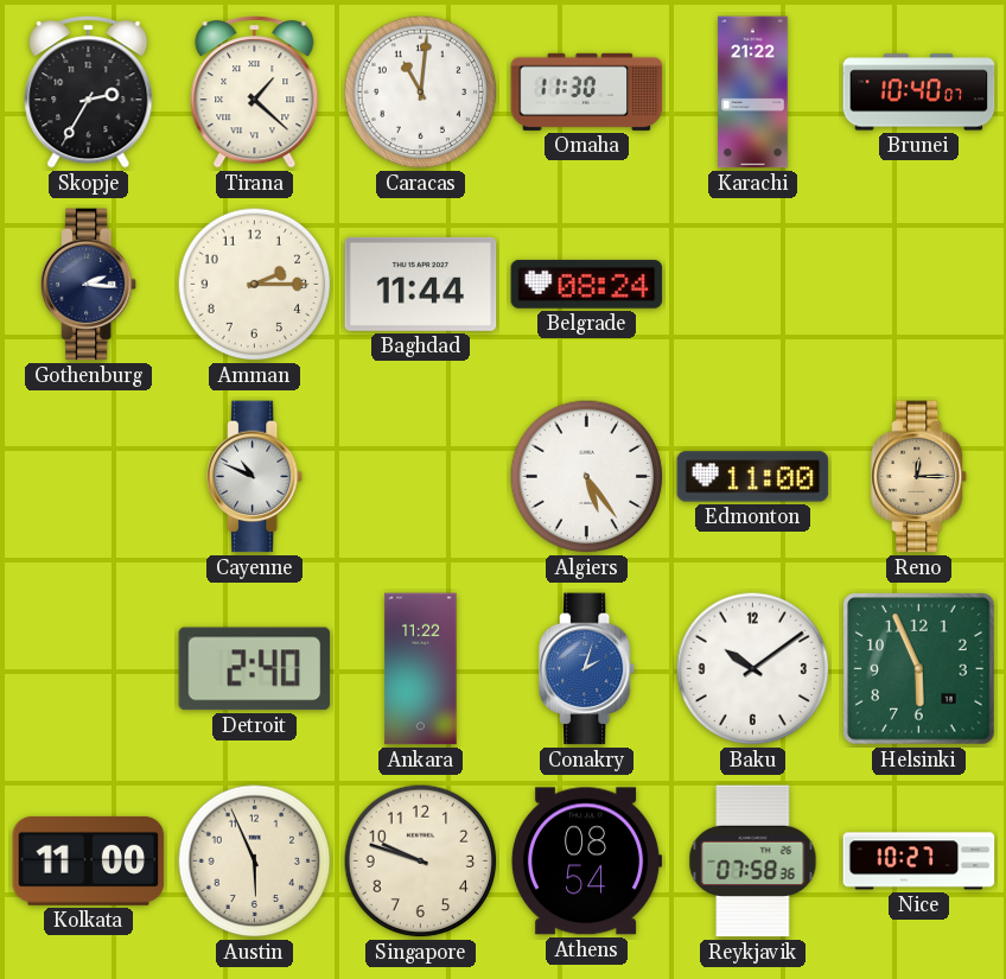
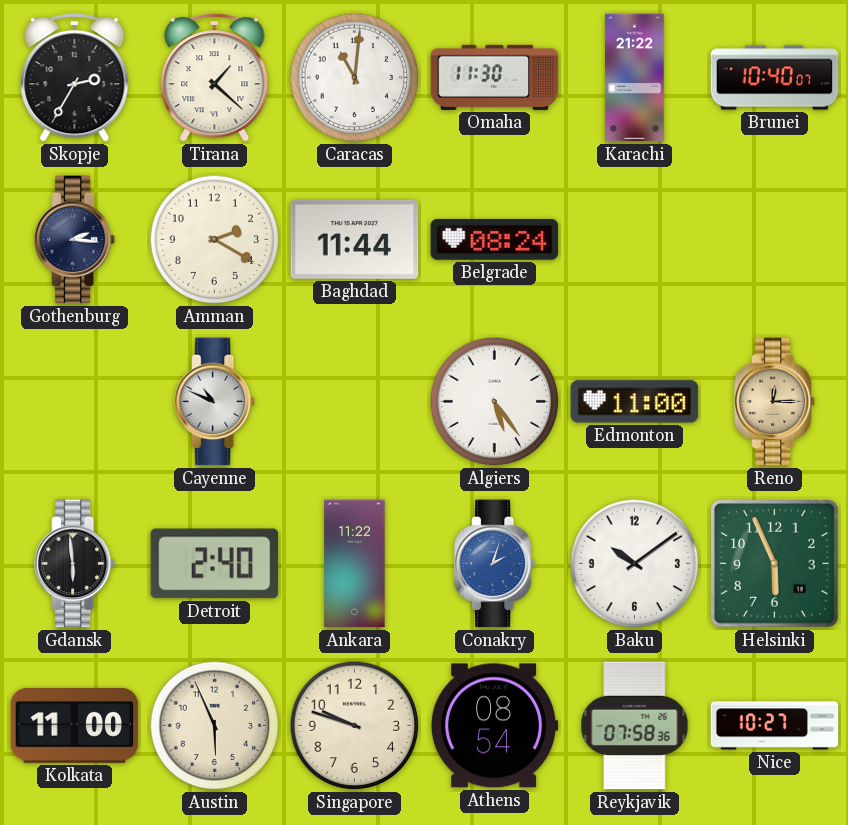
Amman: 2:15 -> 2:20
Gdansk: none -> 5:59
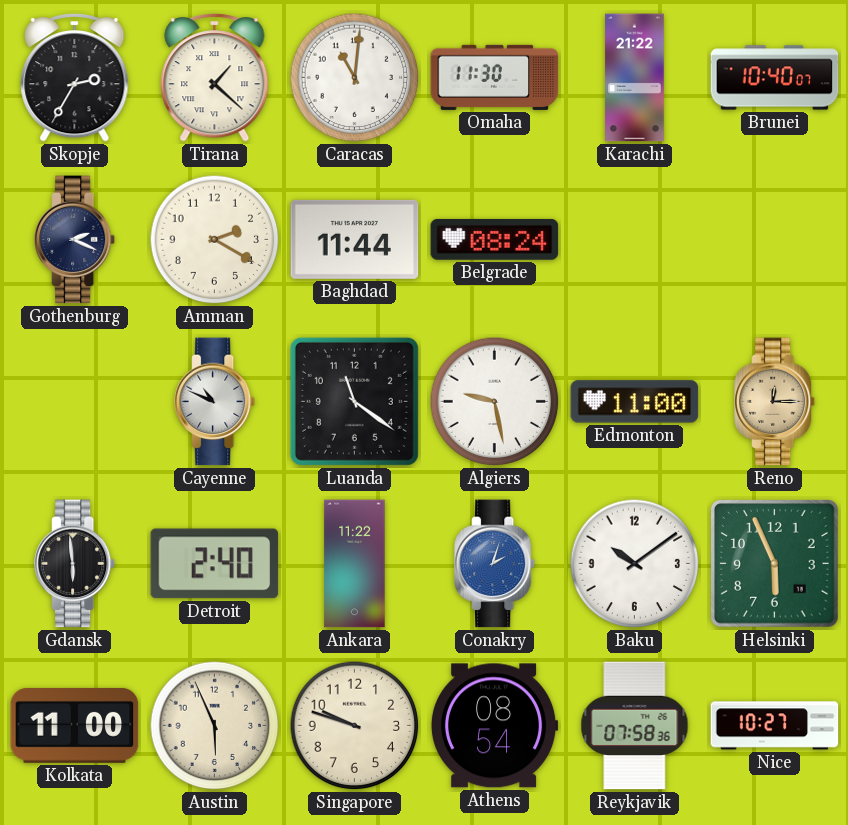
Gothenburg: 2:16 -> 2:19
Luanda: none -> 11:21
Algiers: 5:24 -> 9:28
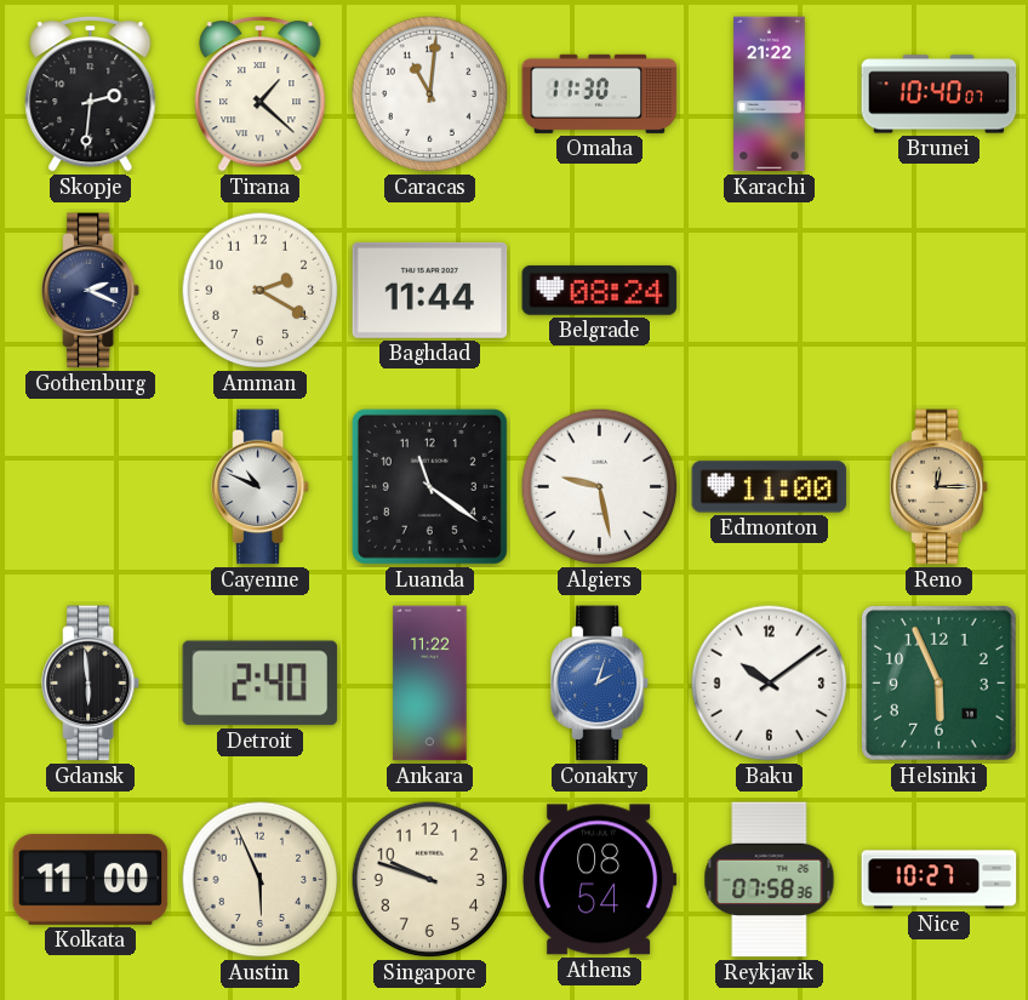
Skopje: 2:35 -> 2:31
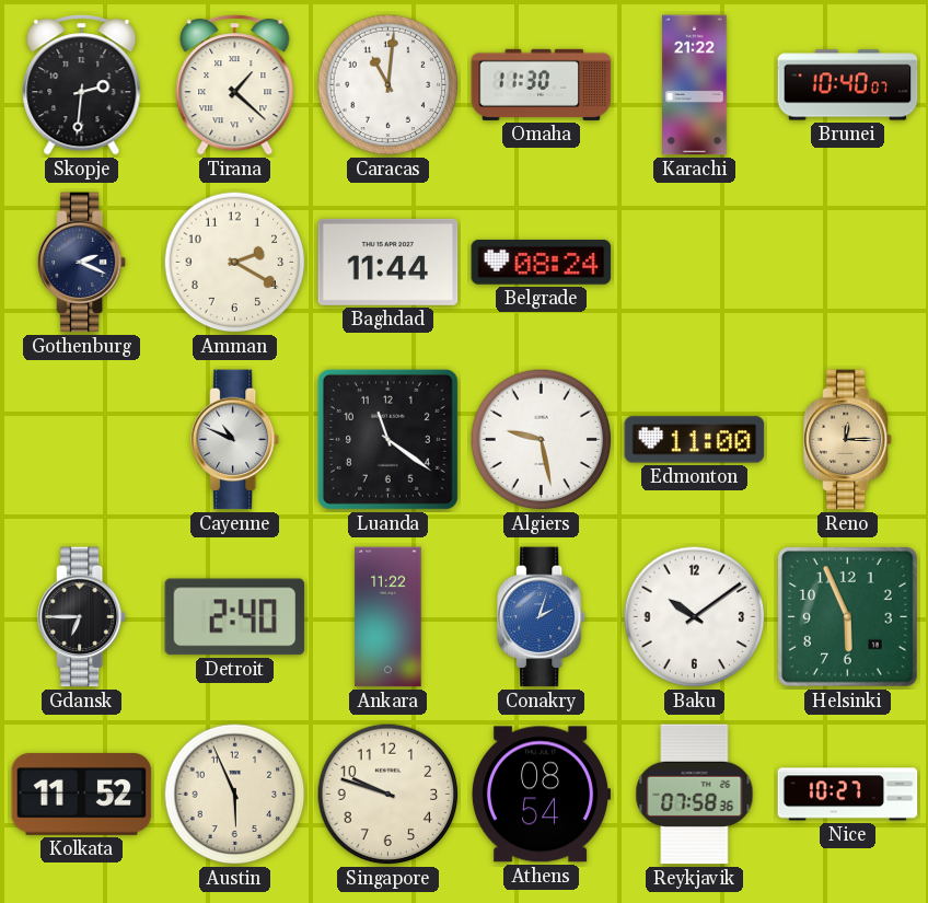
Gdansk: 5:59 -> 6:45
Kolkata: 11:00 -> 11:52
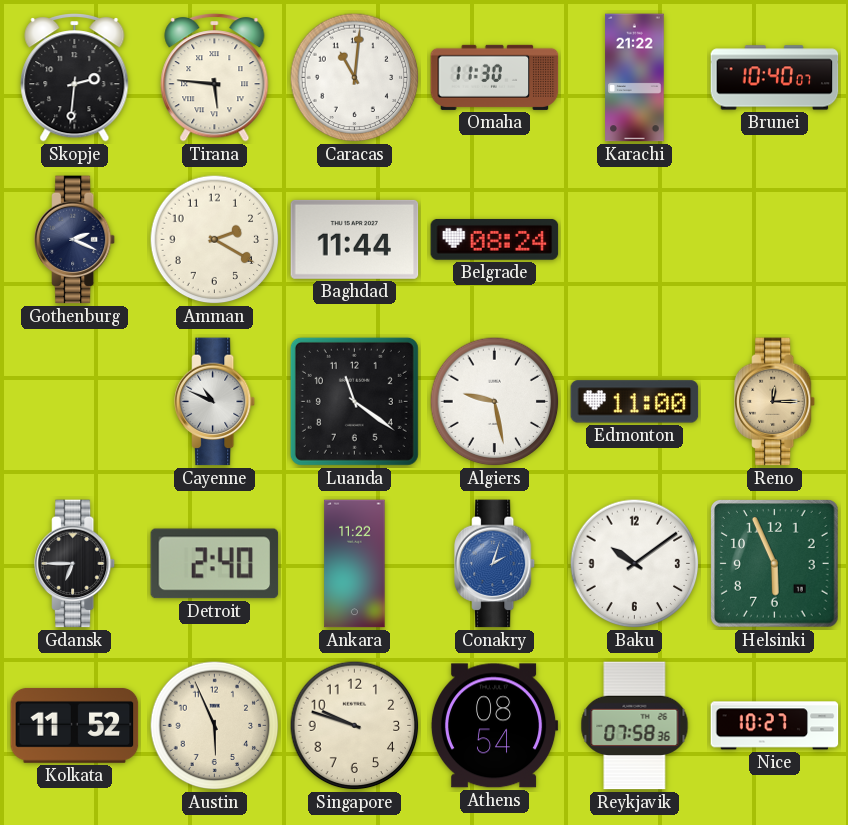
Tirana: 1:22 -> 5:46
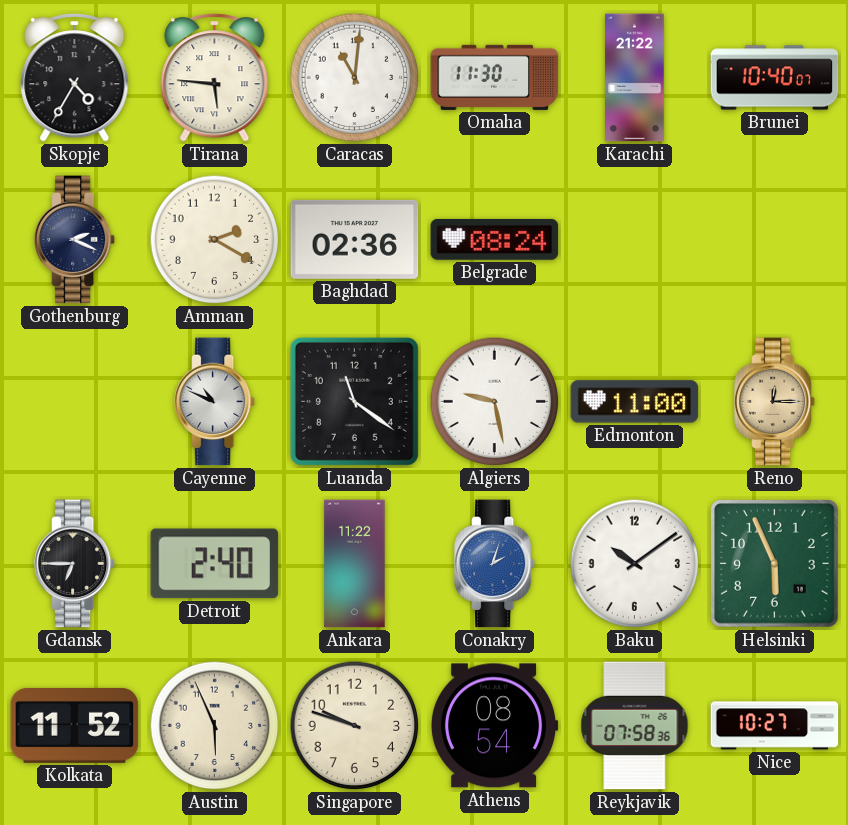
Skopje: 2:31 -> 4:35
Baghdad: 11:44 -> 02:36
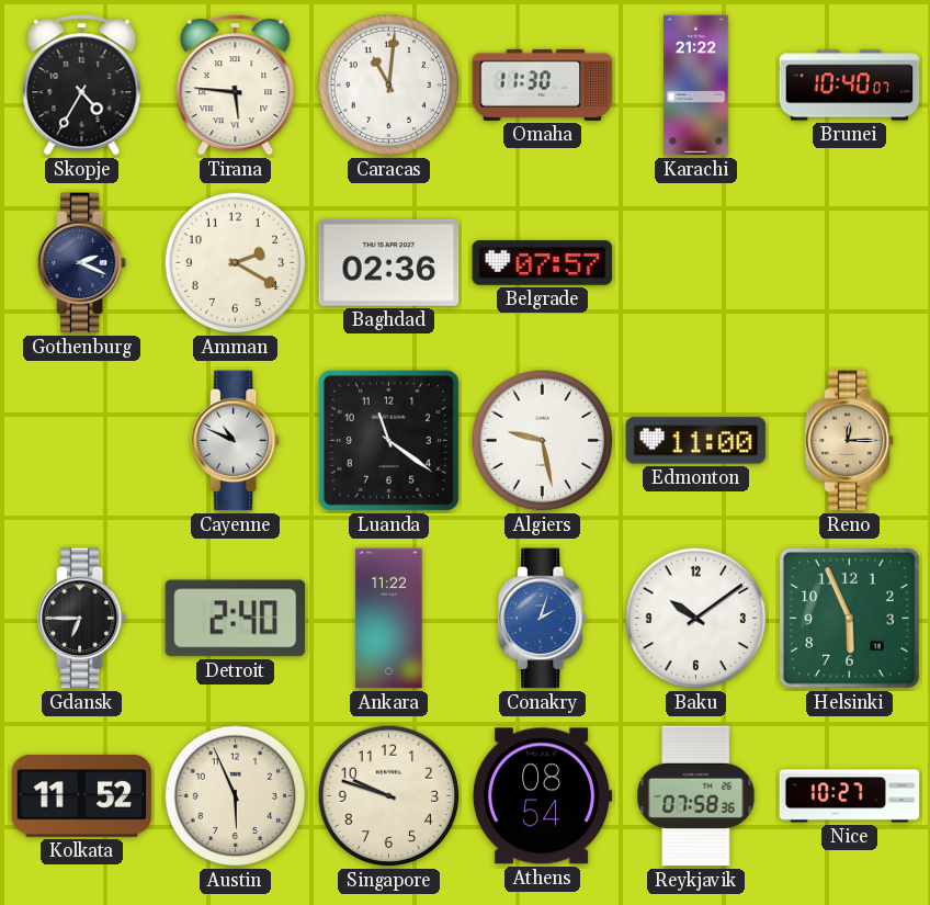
Belgrade: 08:24 -> 07:57
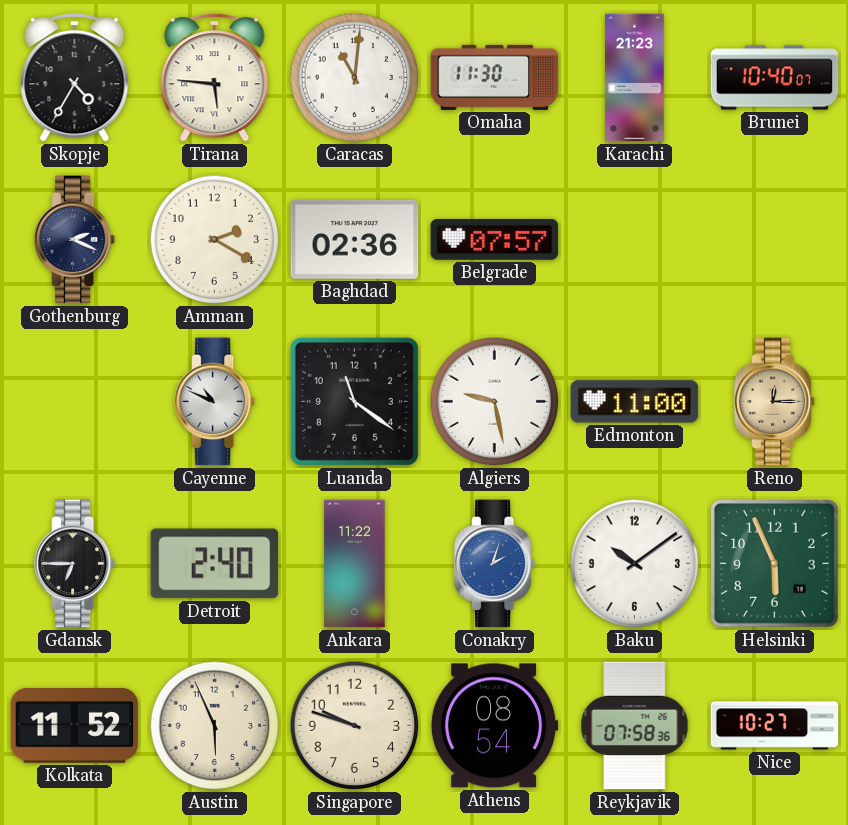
Karachi: 21:22 -> 21:23
